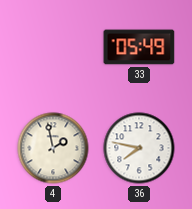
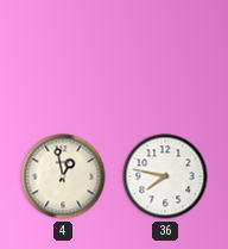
33: 05:49 -> none
4: 1:58 -> 12:58
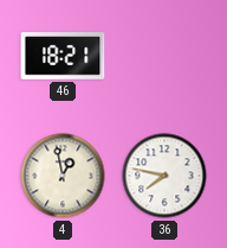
46: none -> 18:21
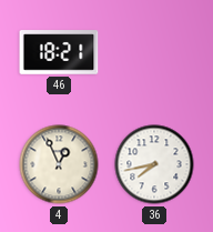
4: 12:58 -> 12:56
36: 7:47 -> 7:43
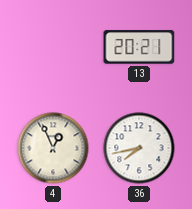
46: 18:21 -> none
13: none -> 20:21
